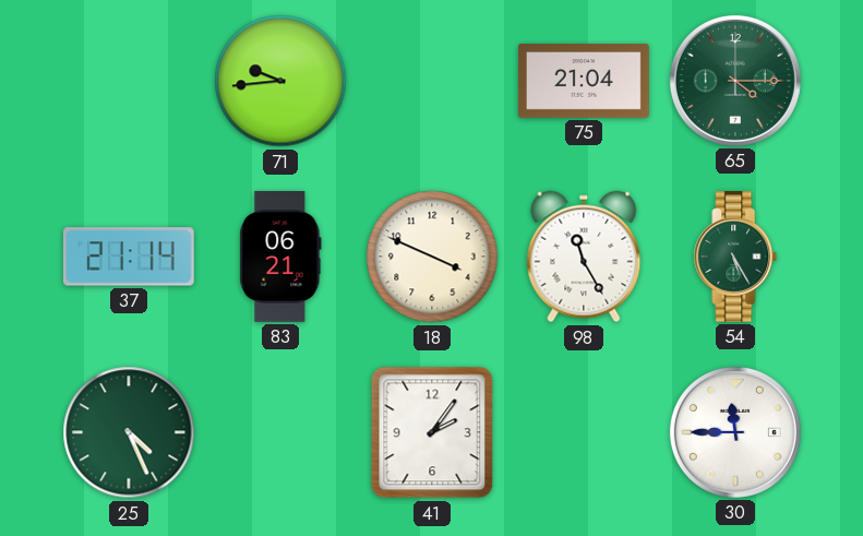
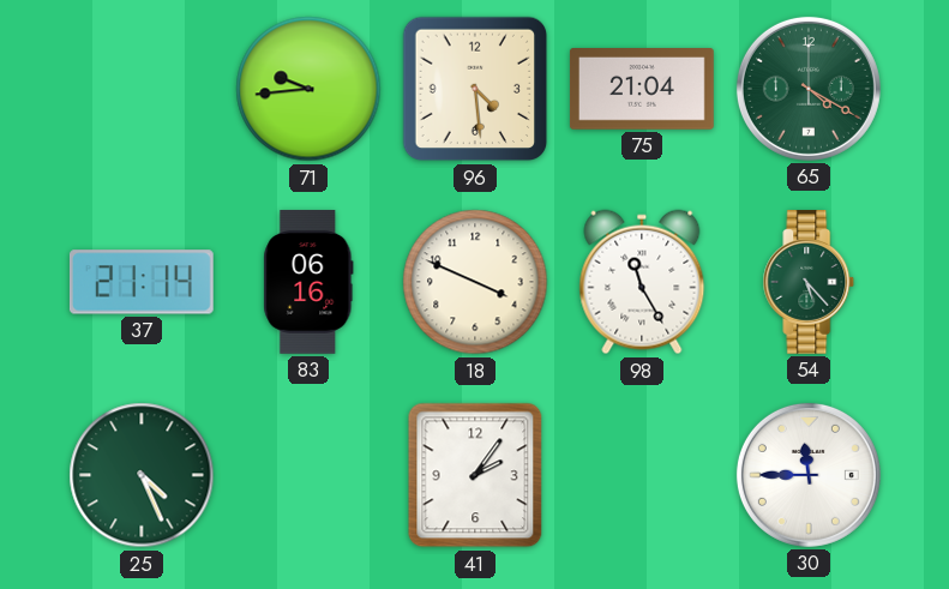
96: none -> 4:29
65: 4:15 -> 4:20
83: 06:21 -> 06:16
54: 5:25 -> 5:23
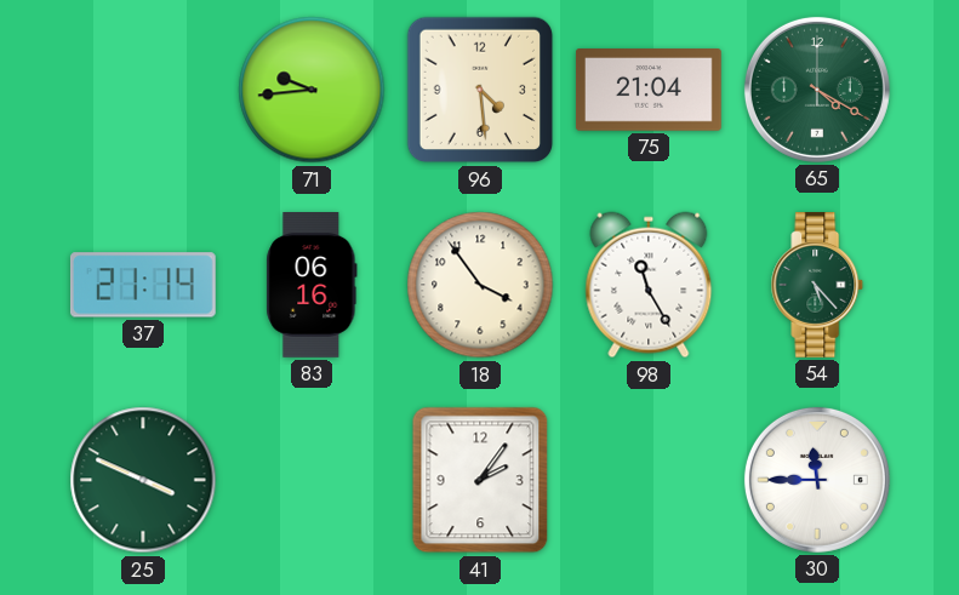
18: 3:49 -> 3:54
25: 4:26 -> 3:49
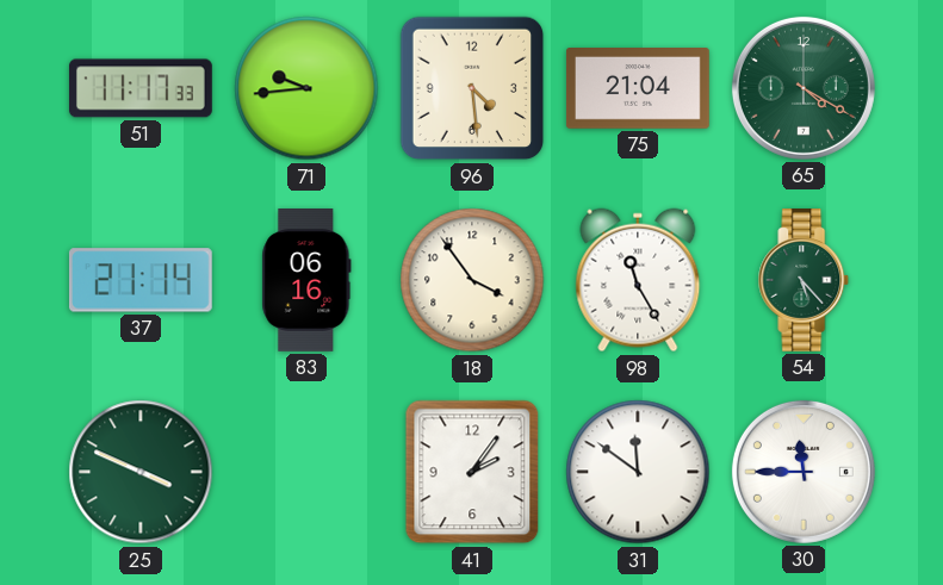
51: none -> 11:17
31: none -> 11:51
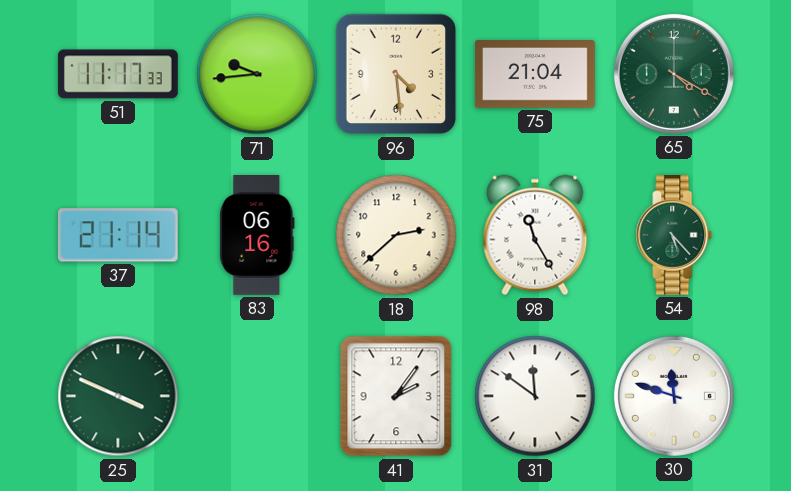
18: 3:54 -> 2:38
30: 11:45 -> 11:48
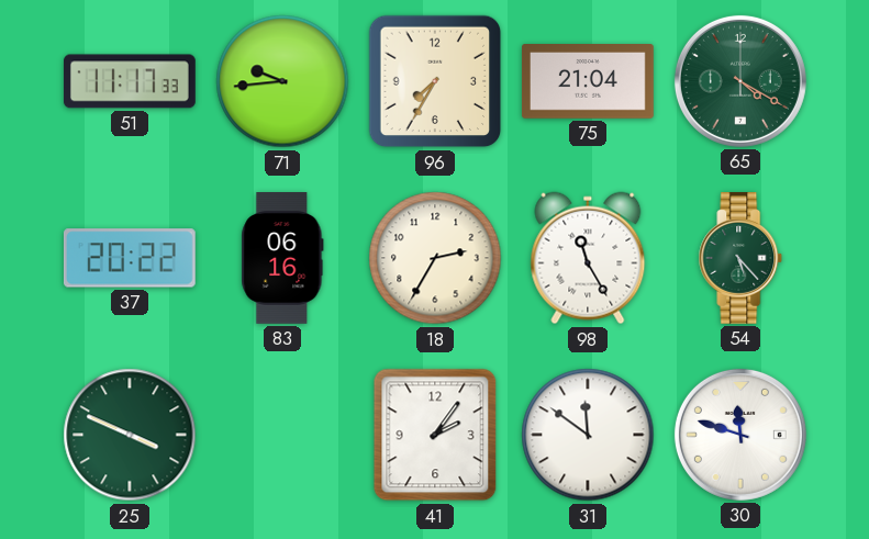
96: 4:29 -> 7:35
37: 21:14 -> 20:22
18: 2:38 -> 2:35
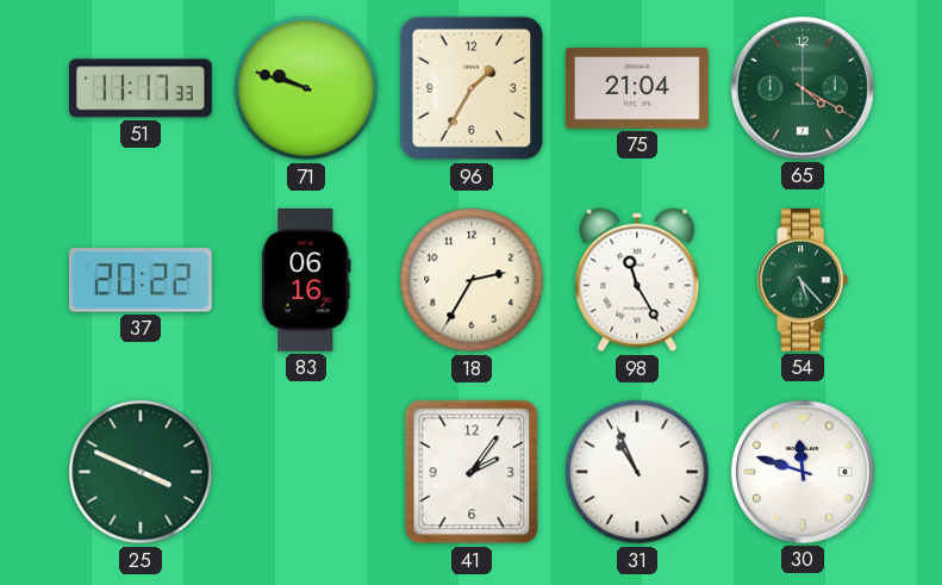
71: 9:44 -> 9:48
96: 7:35 -> 1:35
31: 11:51 -> 10:56
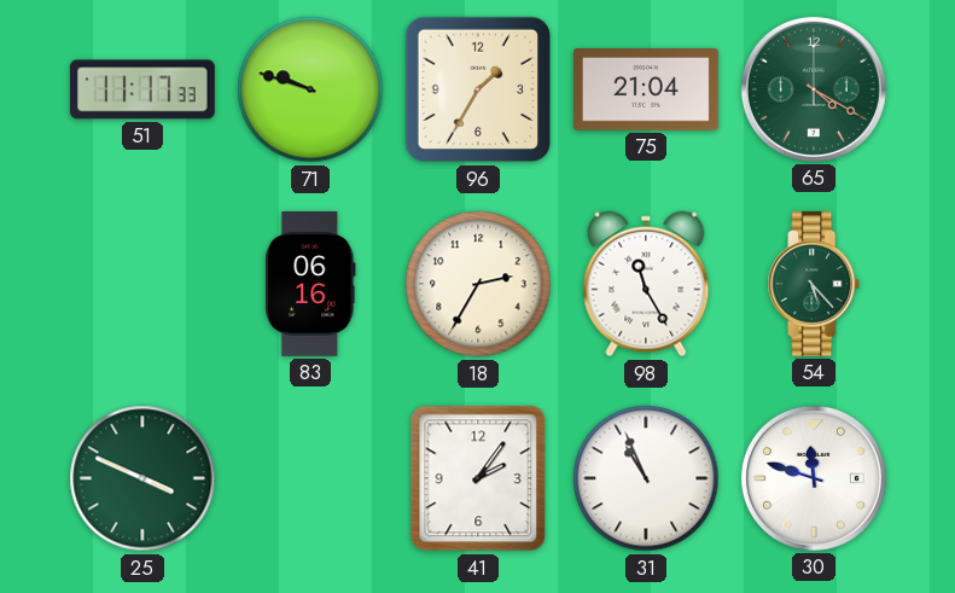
37: 20:22 -> none
